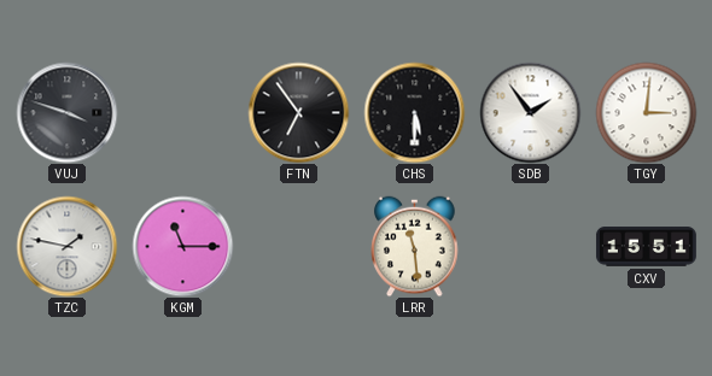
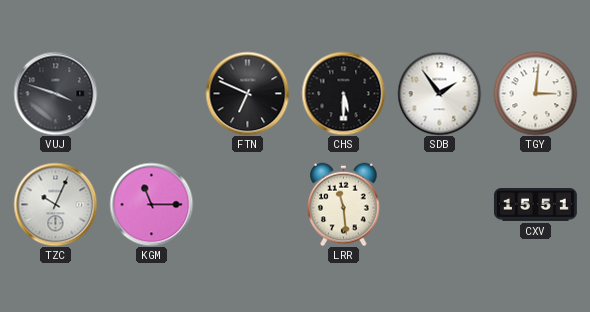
FTN: 6:54 -> 6:49
TZC: 1:47 -> 10:04
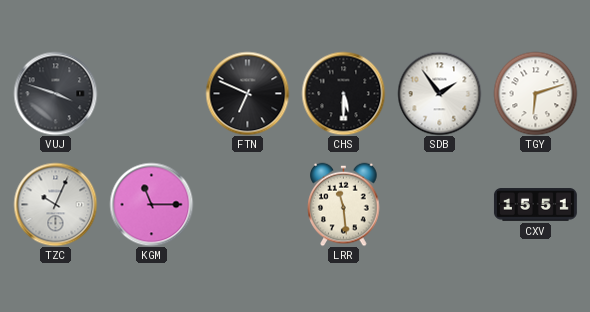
TGY: 3:01 -> 6:12
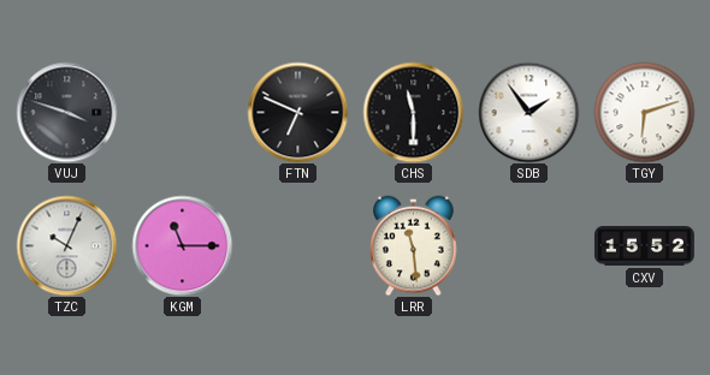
CHS: 5:30 -> 11:30
CXV: 15:51 -> 15:52
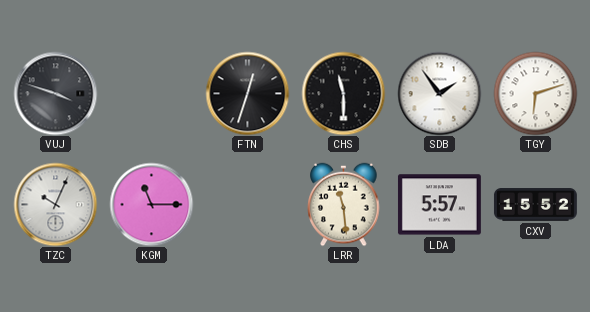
FTN: 6:49 -> 12:33
LDA: none -> 5:57
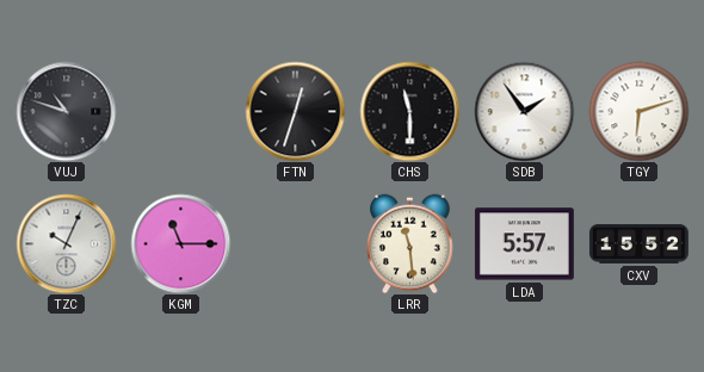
VUJ: 3:48 -> 10:48
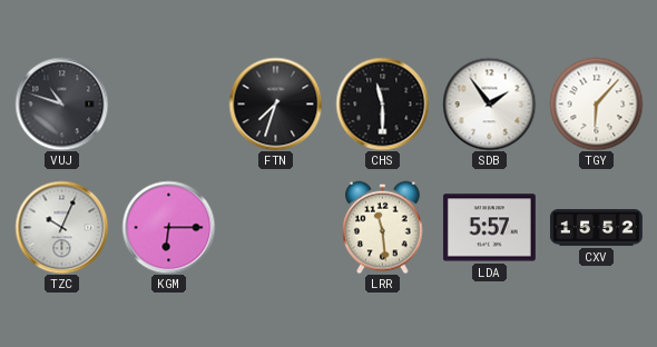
FTN: 12:33 -> 7:33
TGY: 6:12 -> 6:07
KGM: 11:15 -> 6:15
